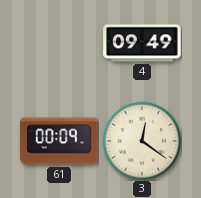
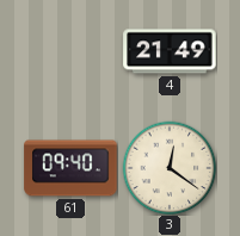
4: 09:49 -> 21:49
61: 00:09 -> 09:40
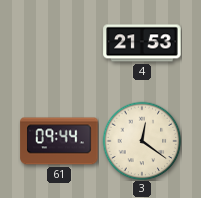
4: 21:49 -> 21:53
61: 09:40 -> 09:44
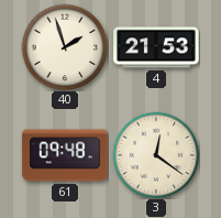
40: none -> 1:57
61: 09:44 -> 09:48
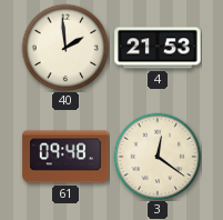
40: 1:57 -> 1:59
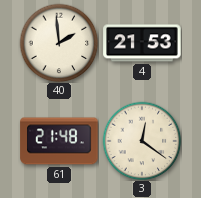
61: 09:48 -> 21:48
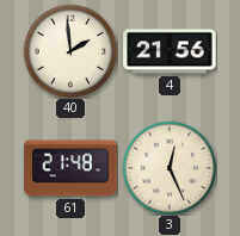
4: 21:53 -> 21:56
3: 12:21 -> 12:26
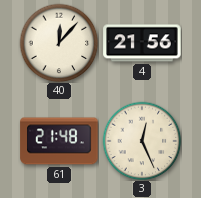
40: 1:59 -> 12:07
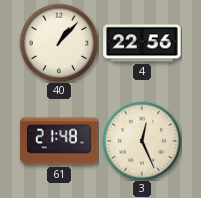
40: 12:07 -> 1:07
4: 21:56 -> 22:56
